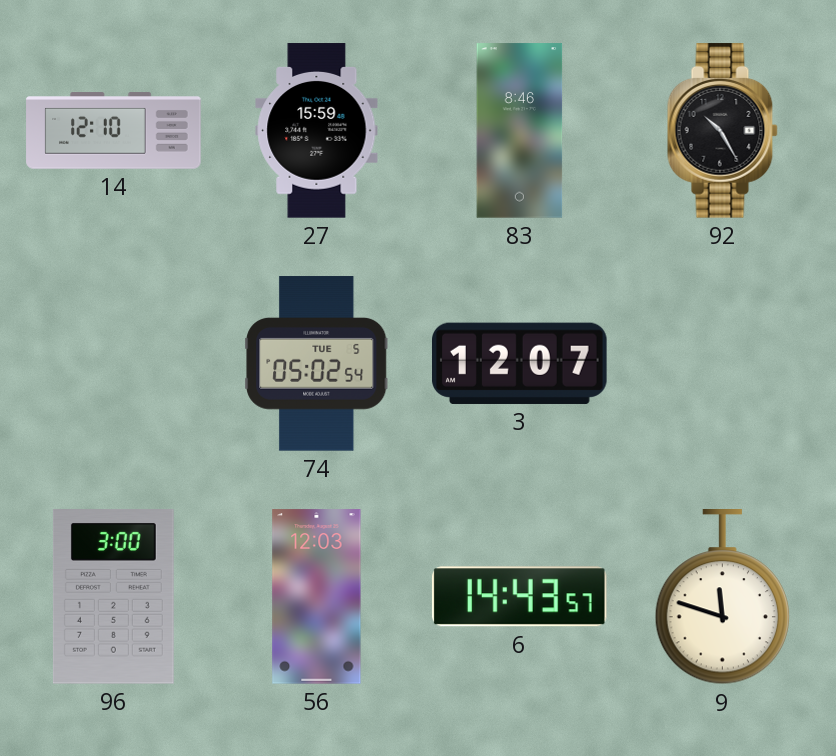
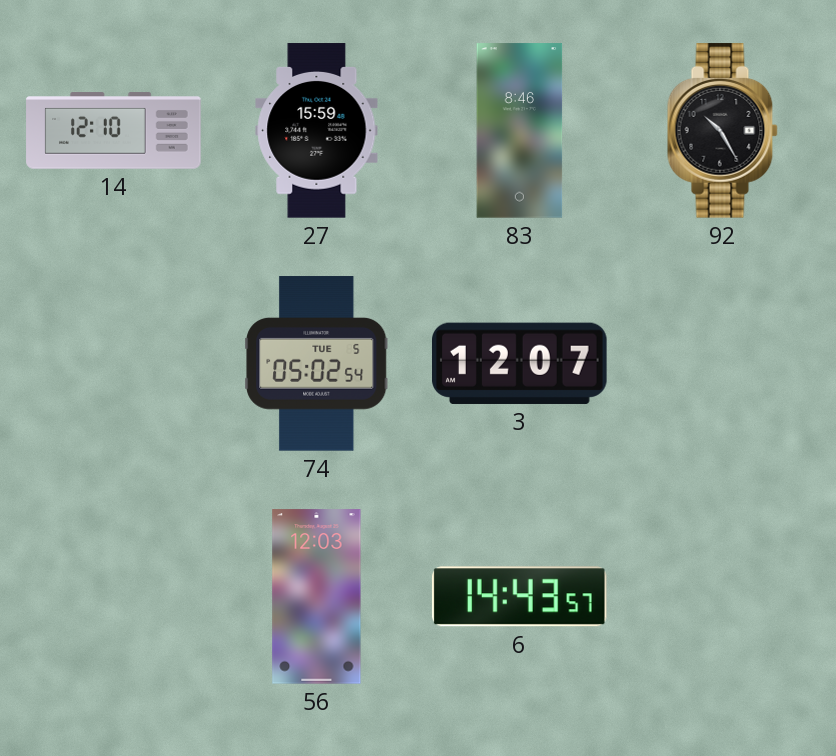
96: 3:00 -> none
9: 11:48 -> none
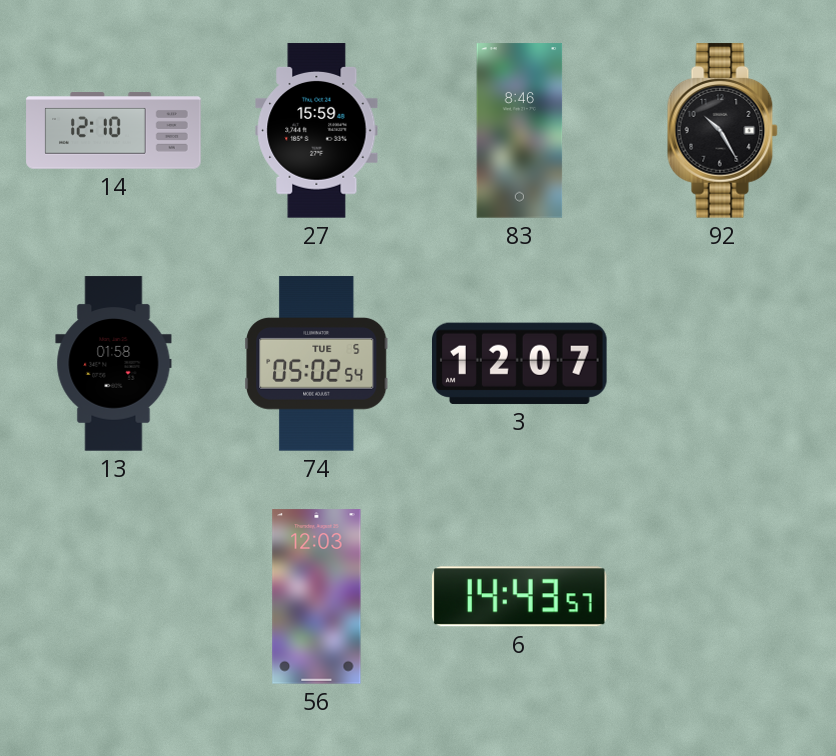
13: none -> 01:58
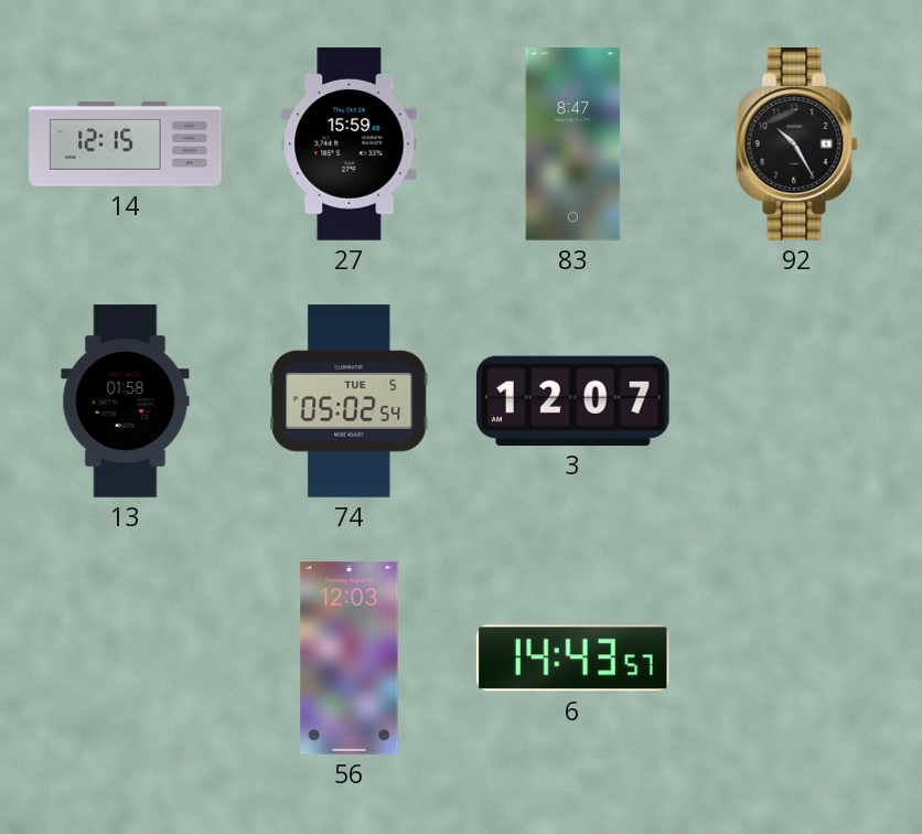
14: 12:10 -> 12:15
83: 8:46 -> 8:47
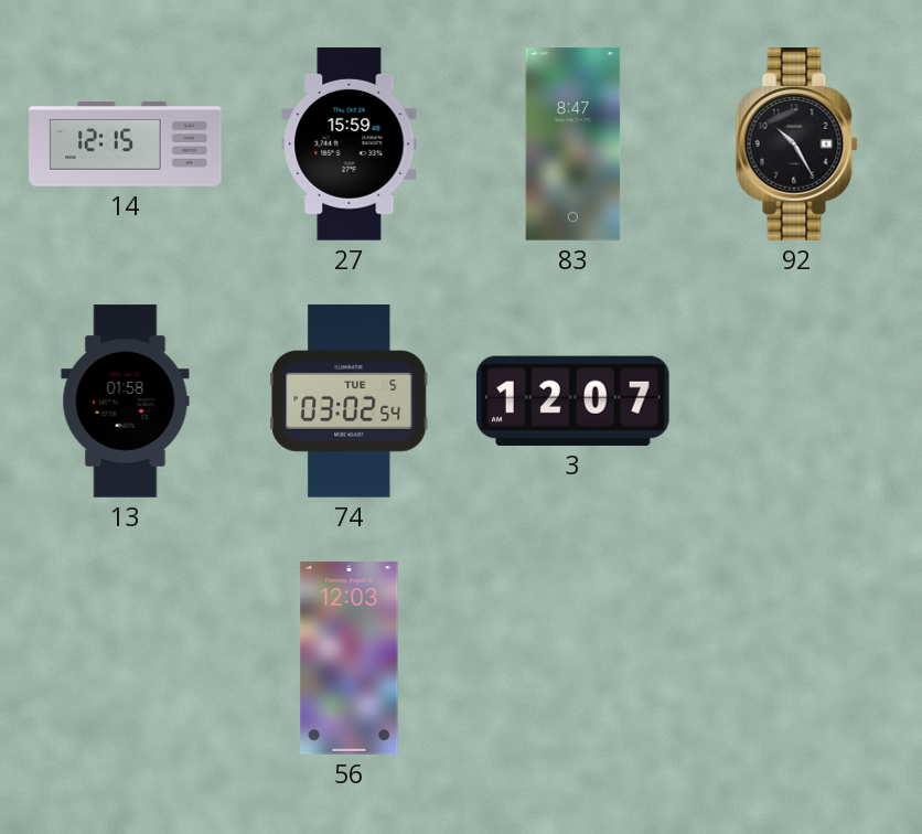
74: 05:02 -> 03:02
6: 14:43 -> none
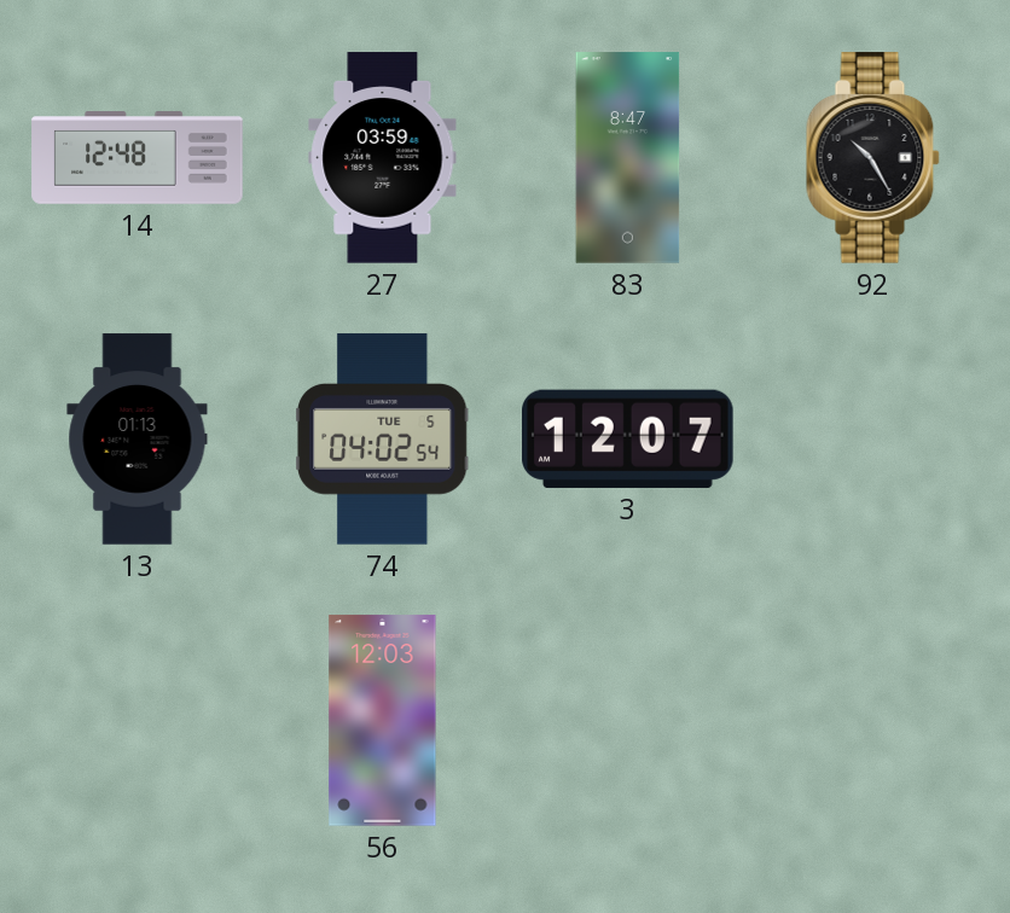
14: 12:15 -> 12:48
27: 15:59 -> 03:59
13: 01:58 -> 01:13
74: 03:02 -> 04:02
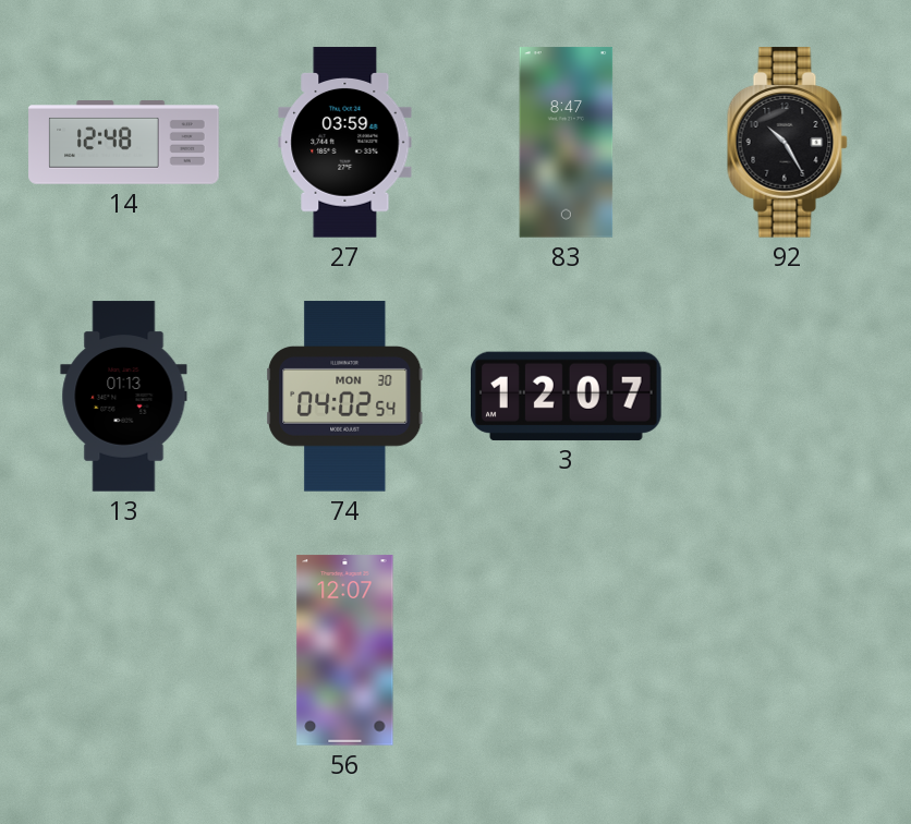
74 date: TUE 5 -> MON 30
56: 12:03 -> 12:07
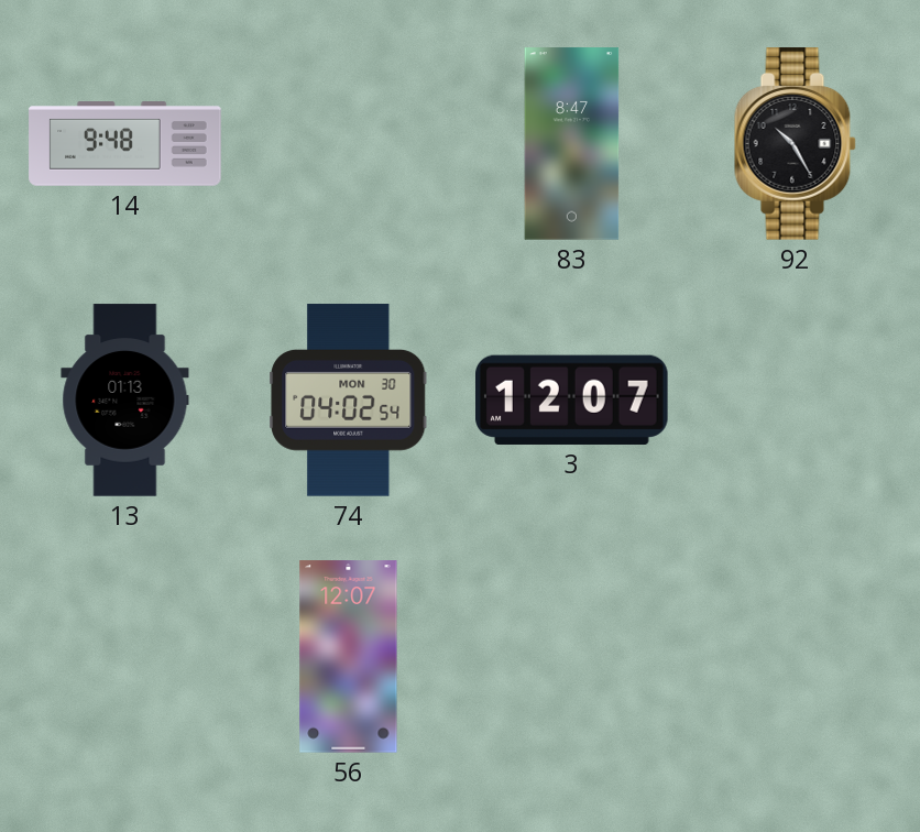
14: 12:48 -> 9:48
27: 03:59 -> none
